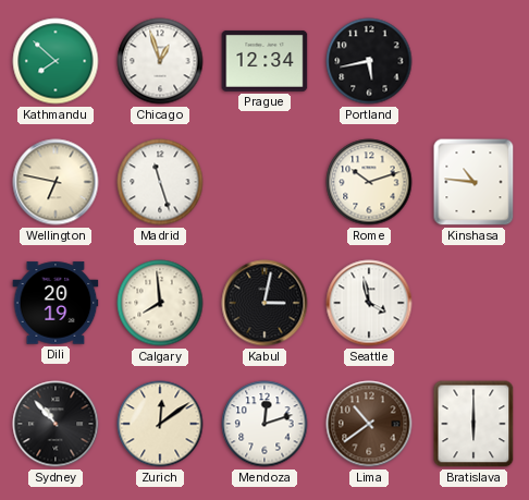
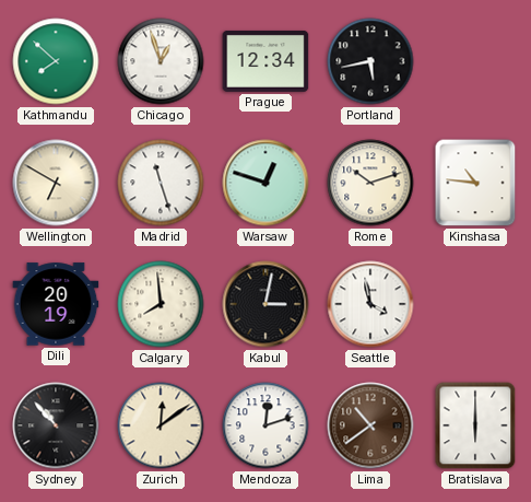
Wellington: 6:47 -> 6:50
Warsaw: none -> 12:48
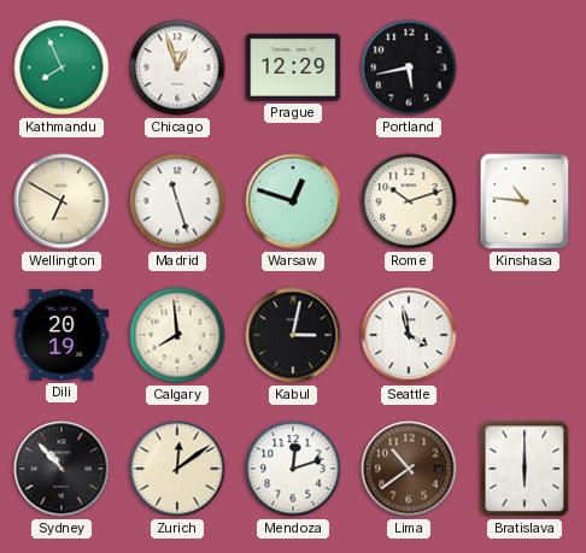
Kathmandu: 7:52 -> 7:56
Prague: 12:34 -> 12:29
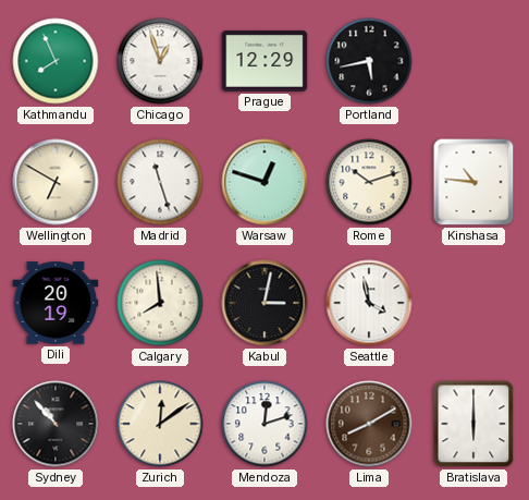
Lima: 10:39 -> 8:10
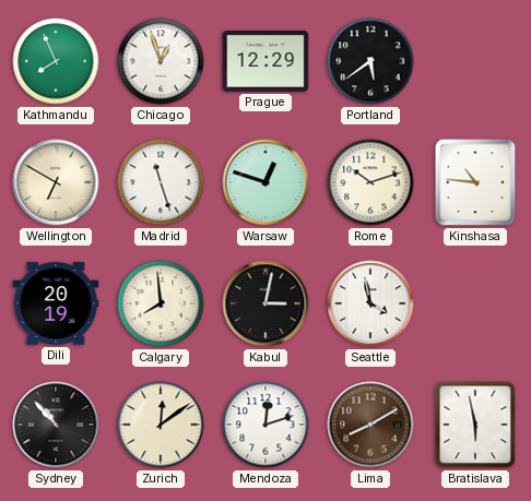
Portland: 5:43 -> 5:39
Bratislava: 6:00 -> 5:58
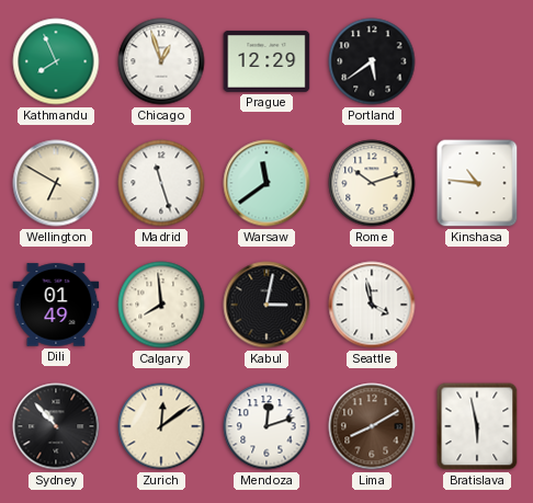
Warsaw: 12:48 -> 11:39
Dili: 20:19 -> 01:49
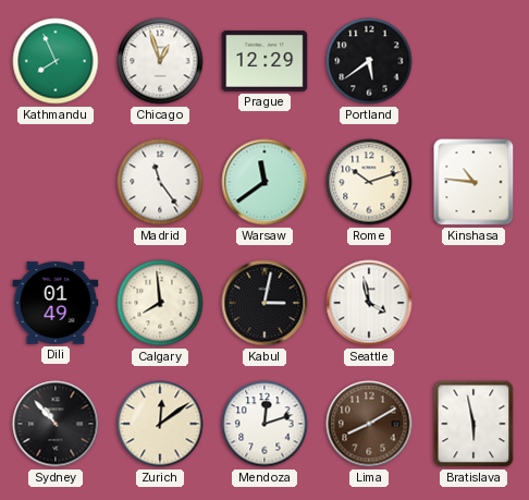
Wellington: 6:50 -> none
Madrid: 11:27 -> 11:24
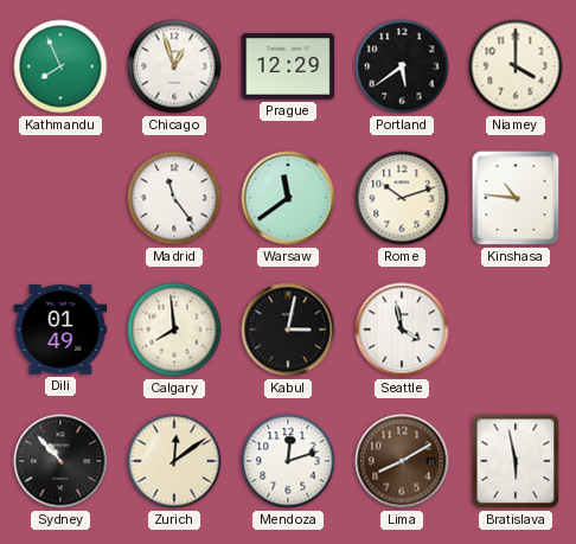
Niamey: none -> 4:00
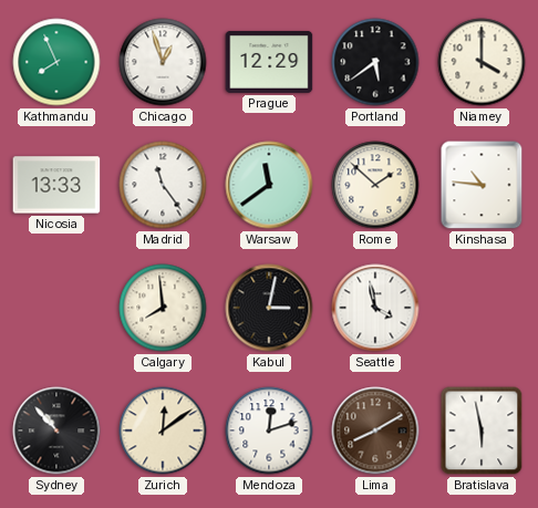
Nicosia: none -> 13:33
Rome: 10:12 -> 1:52
Dili: 01:49 -> none
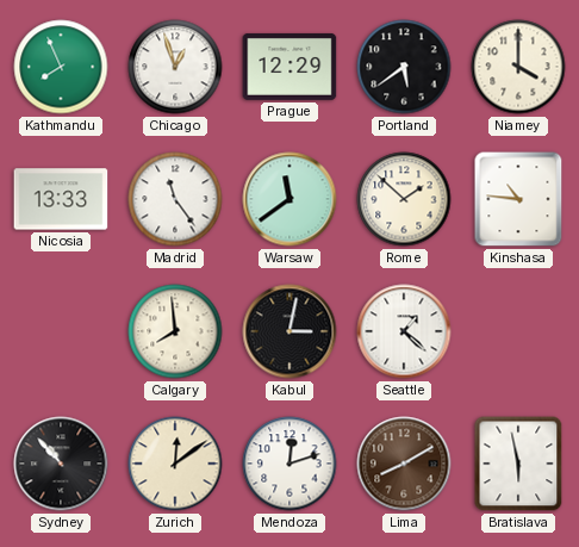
Seattle: 3:58 -> 1:22
